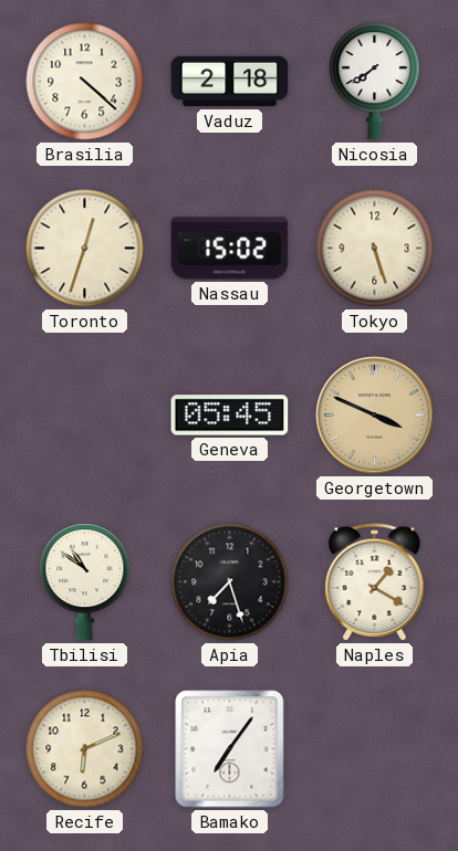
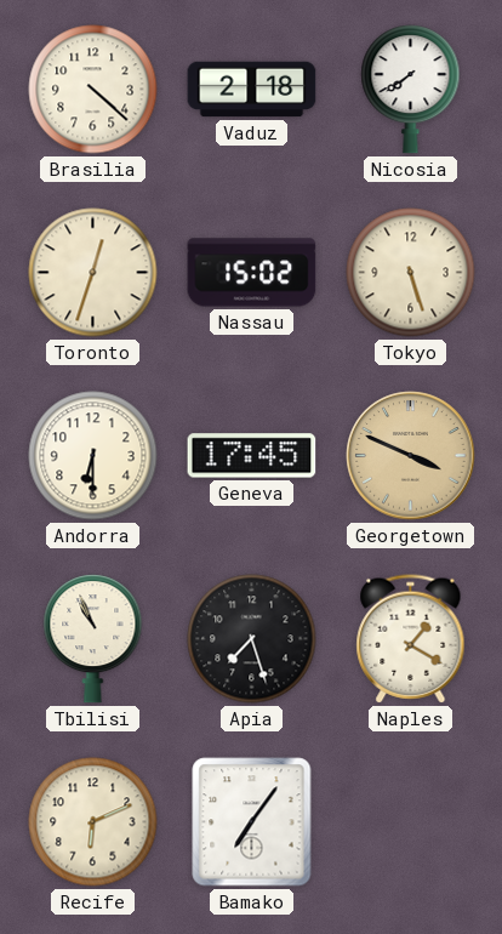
Andorra: none -> 6:30
Geneva: 05:45 -> 17:45
Tbilisi: 10:51 -> 10:56
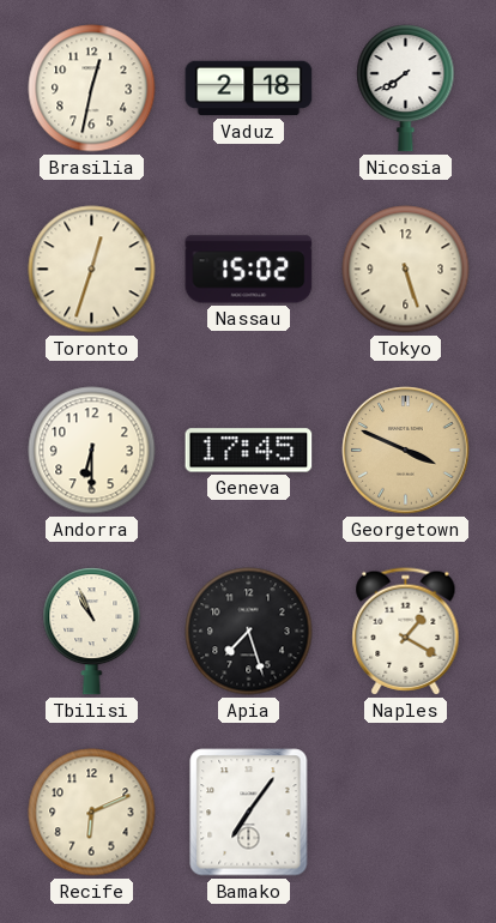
Brasilia: 4:22 -> 12:32
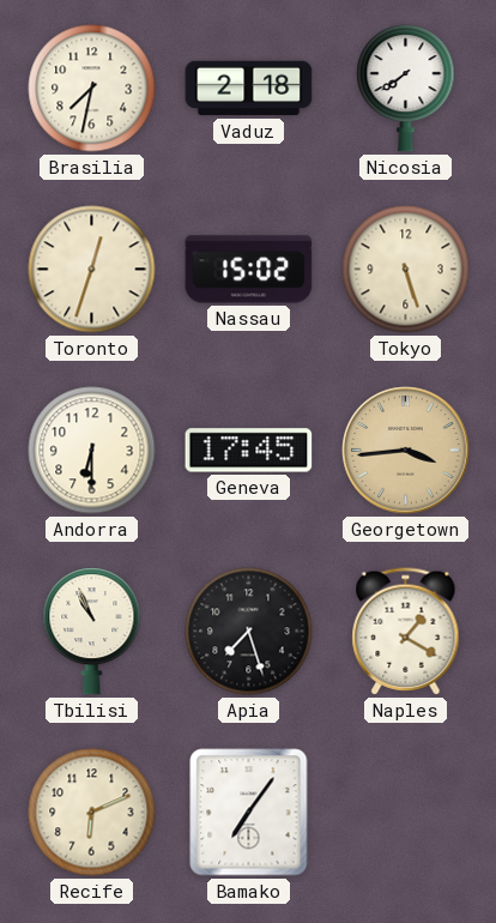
Brasilia: 12:32 -> 7:32
Georgetown: 3:49 -> 3:44
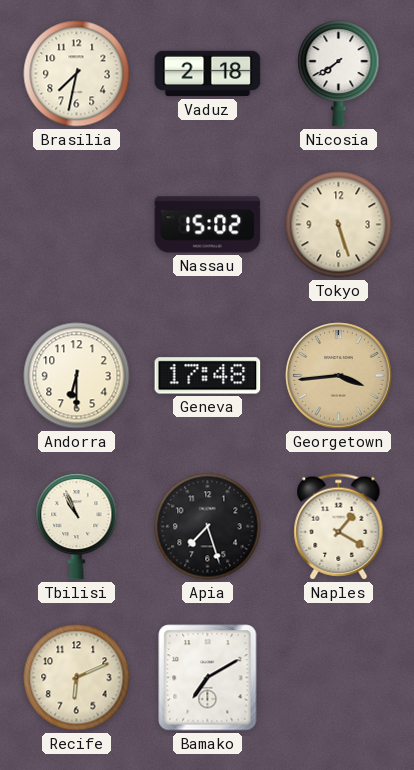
Toronto: 12:33 -> none
Geneva: 17:45 -> 17:48
Bamako: 7:06 -> 7:10
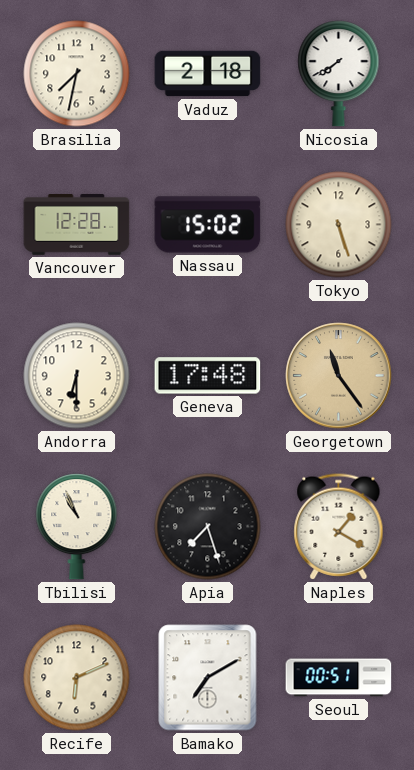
Vancouver: none -> 12:28
Georgetown: 3:44 -> 11:24
Seoul: none -> 00:51
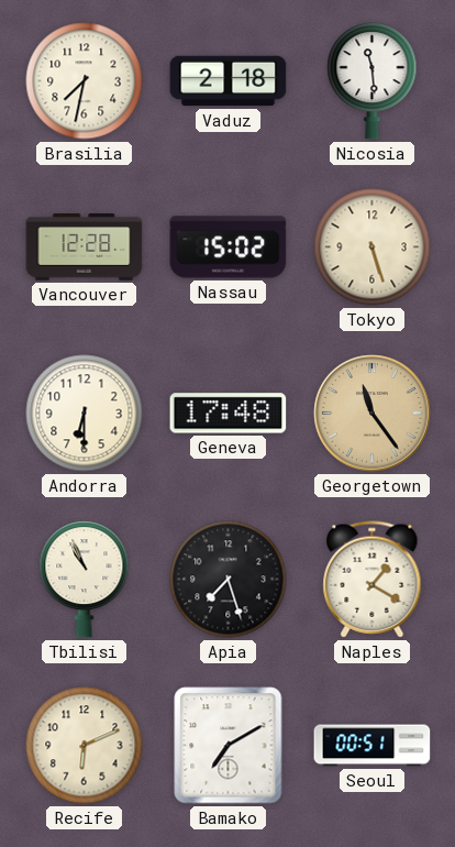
Nicosia: 7:39 -> 11:29
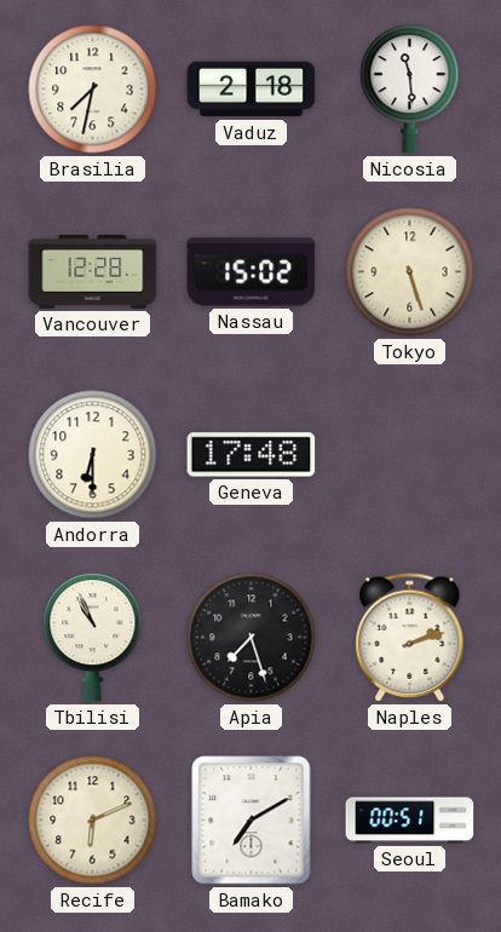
Georgetown: 11:24 -> none
Naples: 1:20 -> 2:12
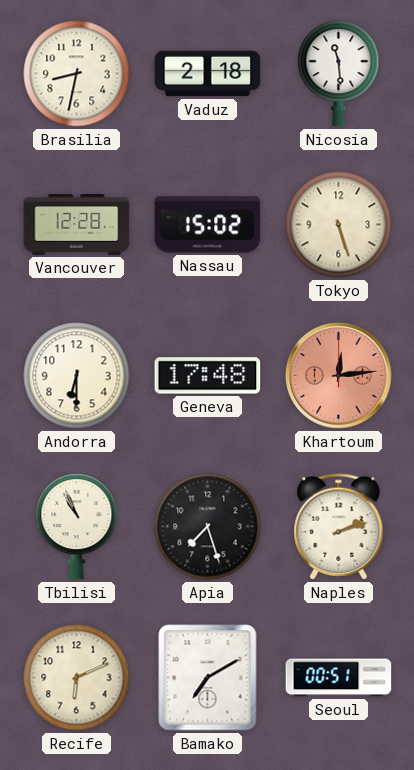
Brasilia: 7:32 -> 8:32
Khartoum: none -> 12:14
